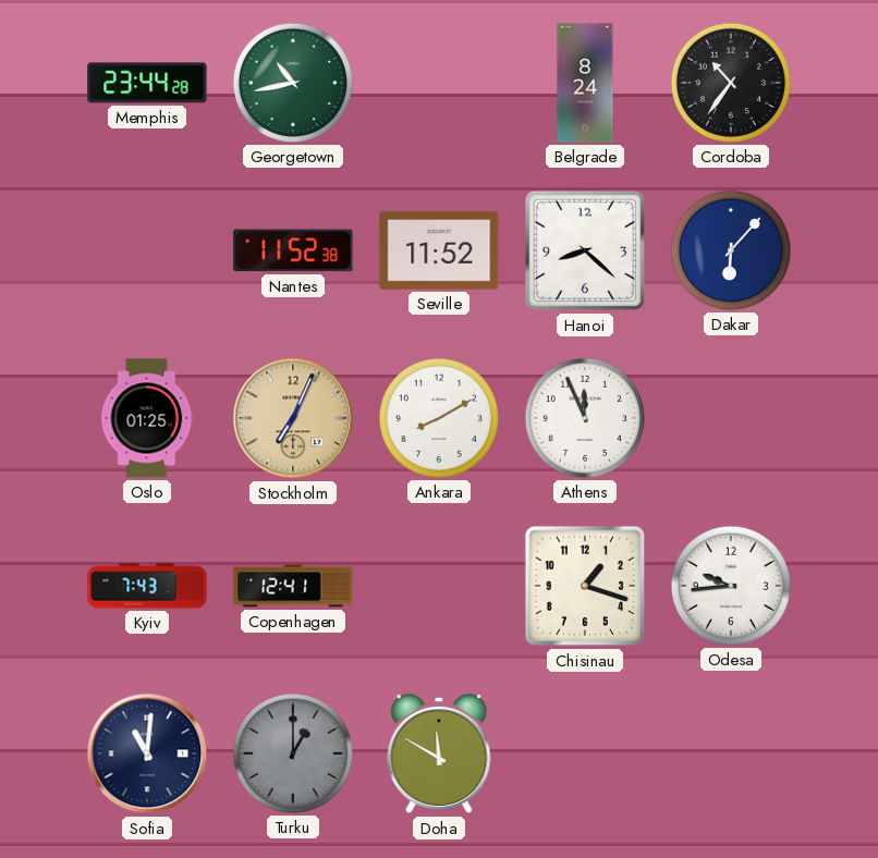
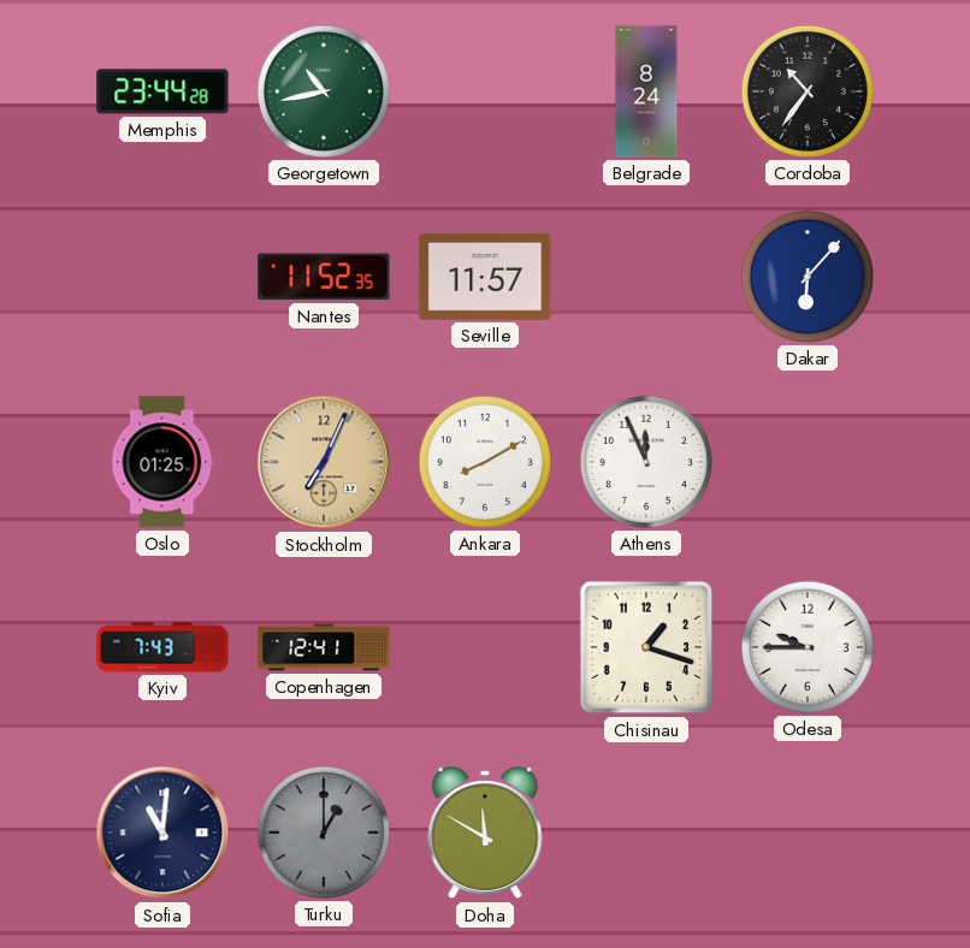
Nantes: 11:52:38 -> 11:52:35
Seville: 11:52 -> 11:57
Hanoi: 8:22 -> none
Odesa: 9:44 -> 9:45
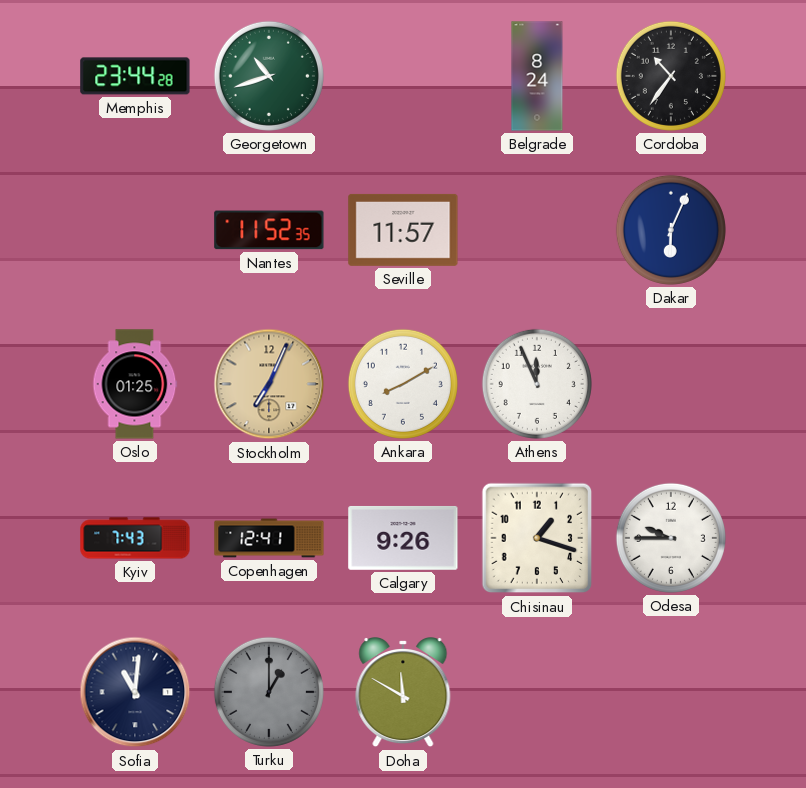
Georgetown: 10:43 -> 10:42
Dakar: 6:07 -> 6:04
Calgary: none -> 9:26
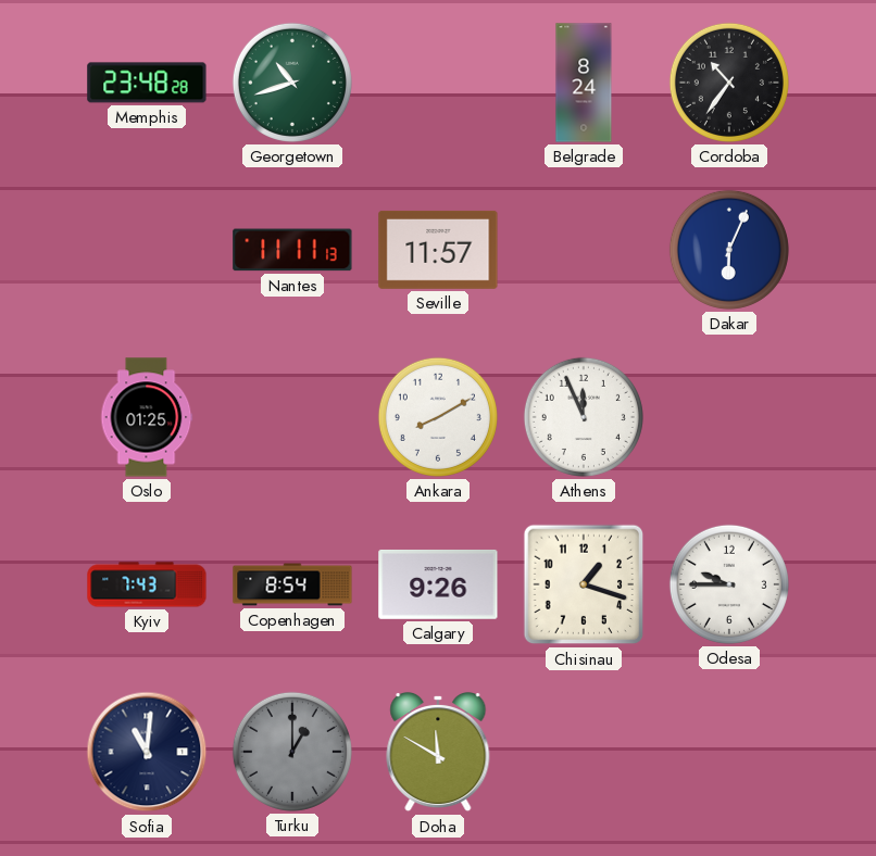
Memphis: 23:44 -> 23:48
Nantes: 11:52 -> 11:11
Stockholm: 7:04 -> none
Copenhagen: 12:41 -> 8:54
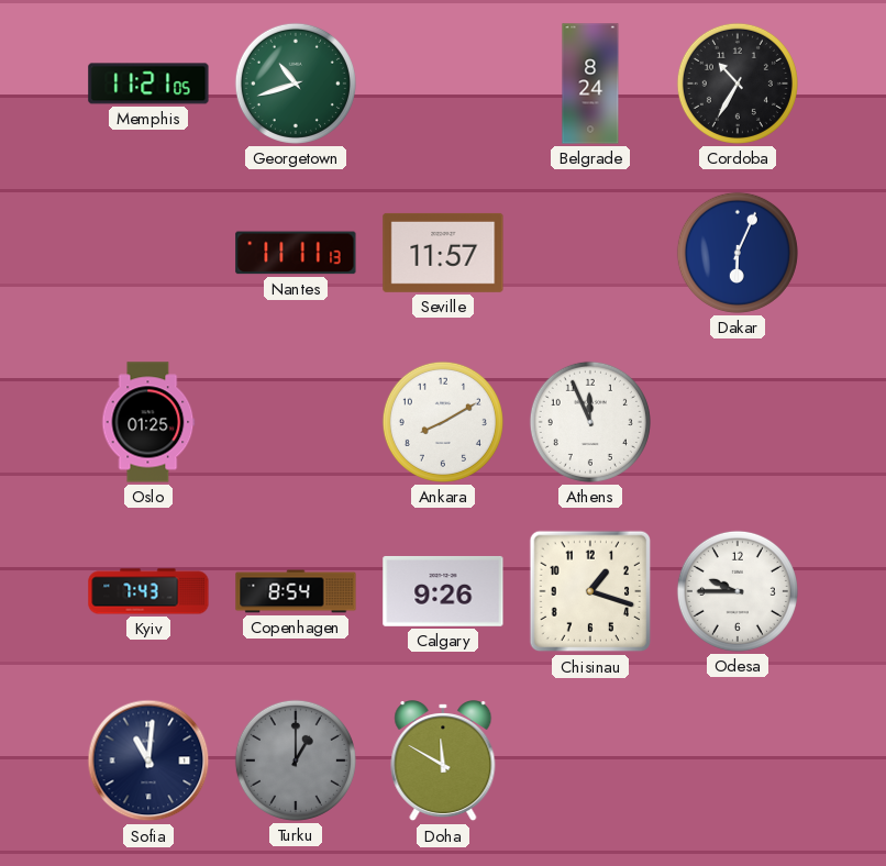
Memphis: 23:48 -> 11:21
Cordoba: 10:36 -> 10:35
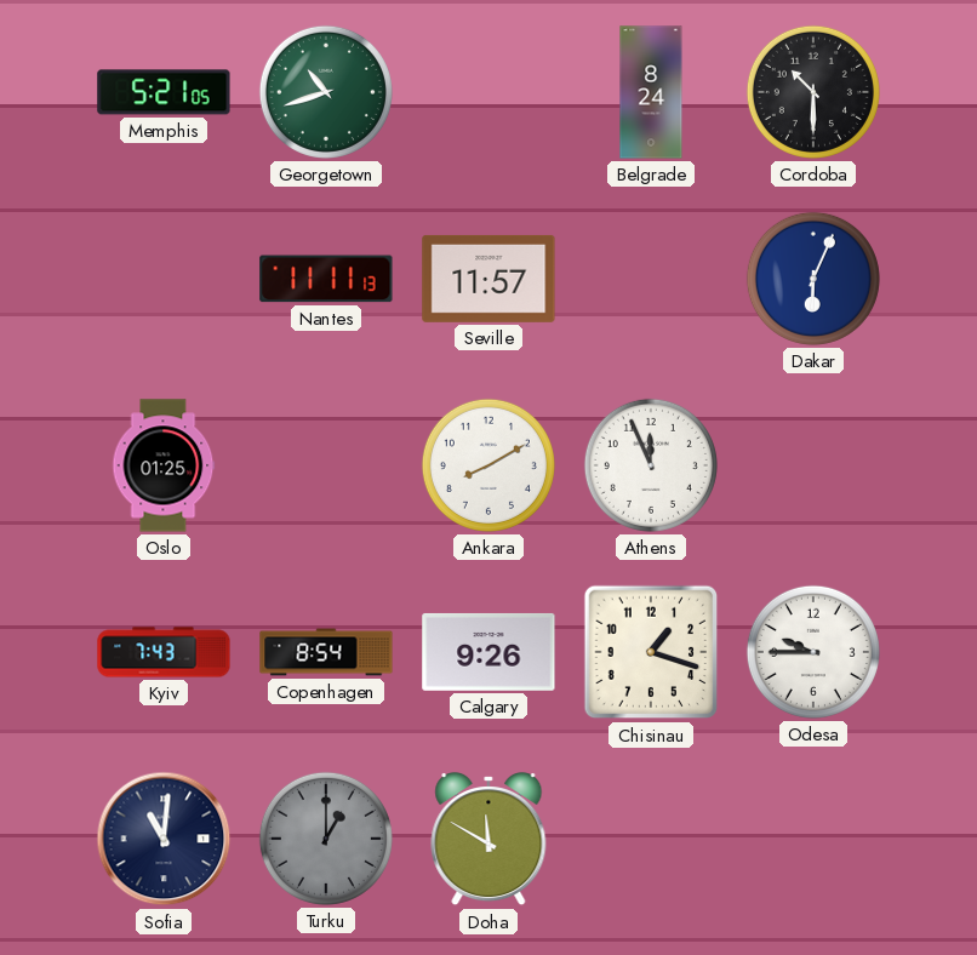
Memphis: 11:21 -> 5:21
Cordoba: 10:35 -> 10:30
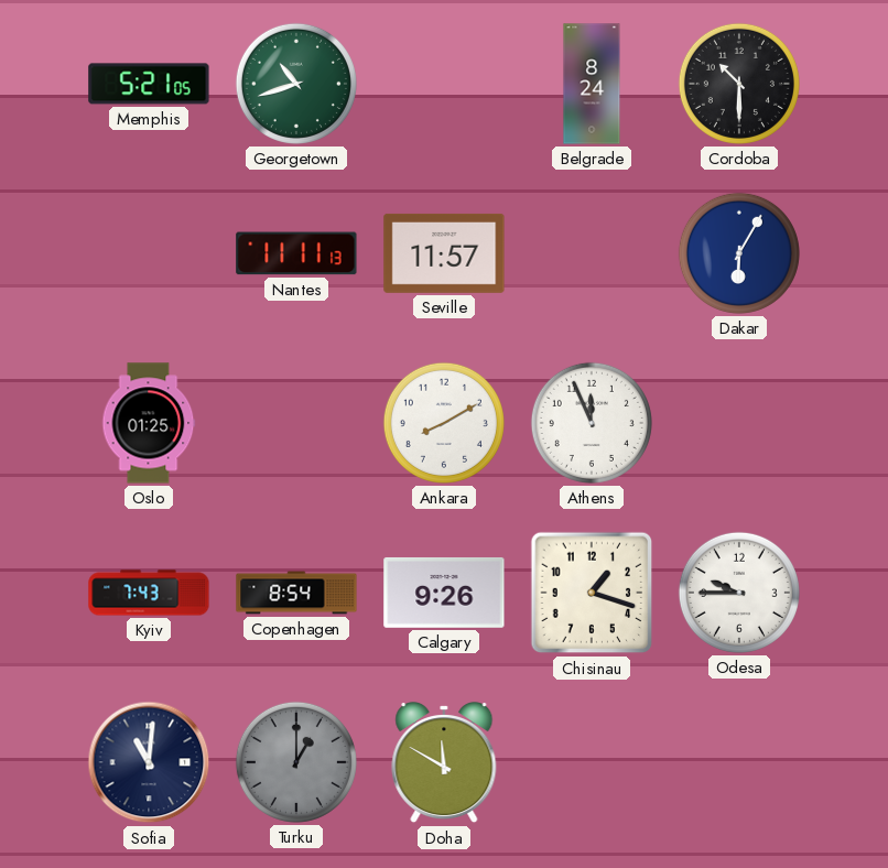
Dakar: 6:04 -> 6:05
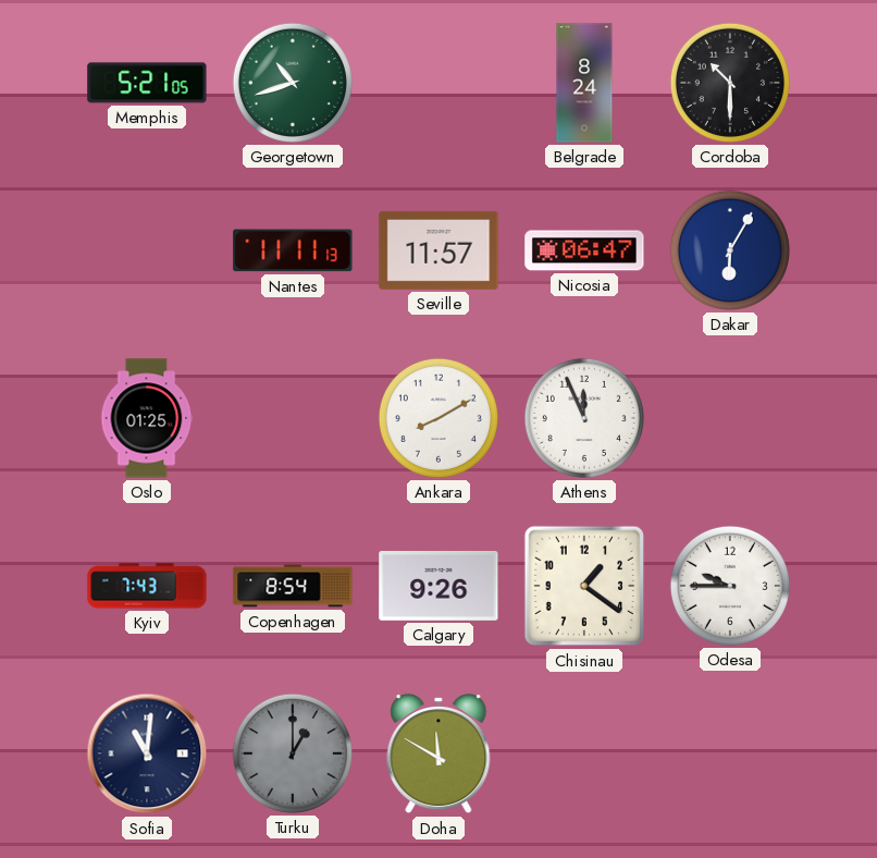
Nicosia: none -> 06:47
Chisinau: 1:18 -> 1:21
